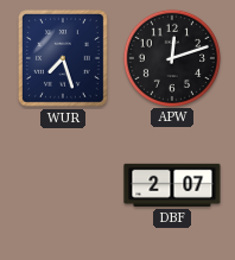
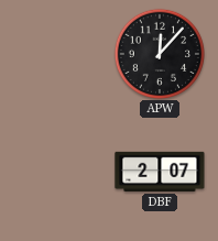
WUR: 7:27 -> none
APW: 12:12 -> 12:07
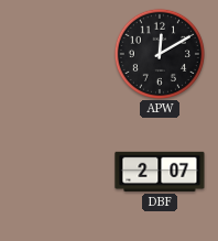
APW: 12:07 -> 12:10
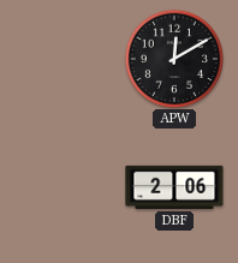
DBF: 2:07 -> 2:06
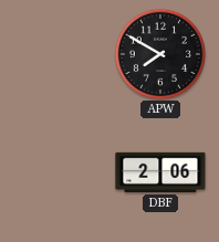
APW: 12:10 -> 7:50
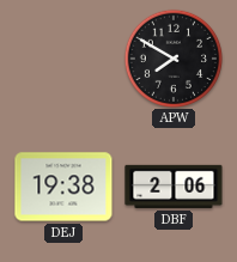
DEJ: none -> 19:38
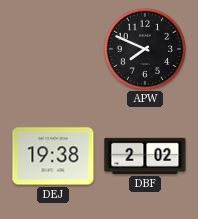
APW: 7:50 -> 7:49
DBF: 2:06 -> 2:02
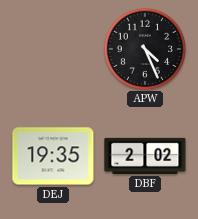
APW: 7:49 -> 4:26
DEJ: 19:38 -> 19:35
